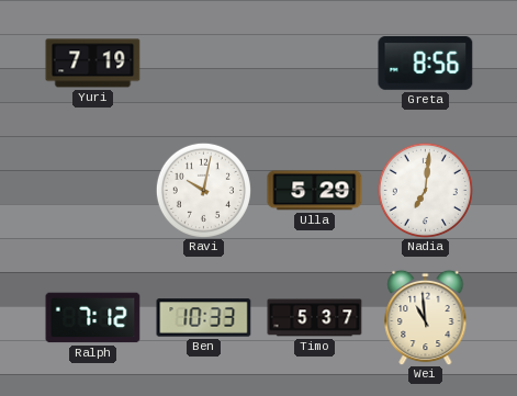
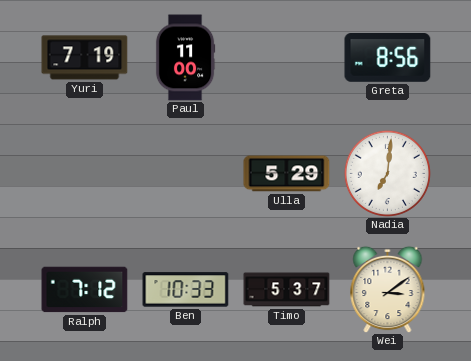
Paul: none -> 11:00
Ravi: 10:02 -> none
Wei: 10:59 -> 3:09
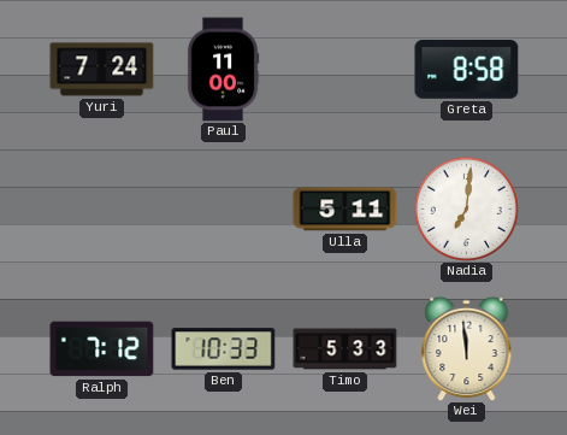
Yuri: 7:19 -> 7:24
Greta: 8:56 -> 8:58
Ulla: 5:29 -> 5:11
Timo: 5:37 -> 5:33
Wei: 3:09 -> 11:59
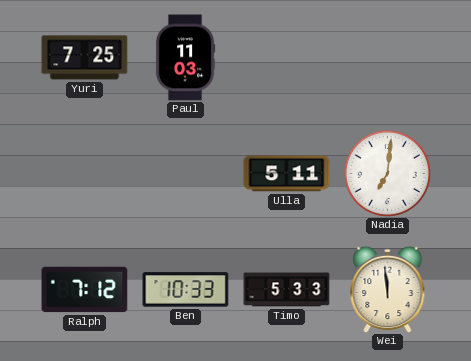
Yuri: 7:24 -> 7:25
Paul: 11:00 -> 11:03
Greta: 8:58 -> none
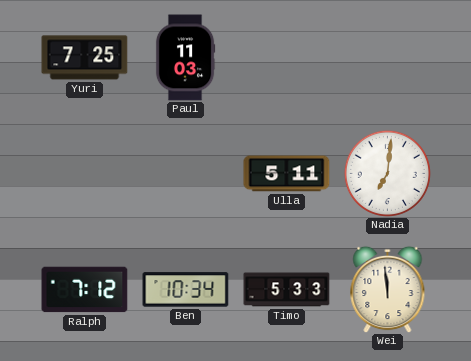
Ben: 10:33 -> 10:34
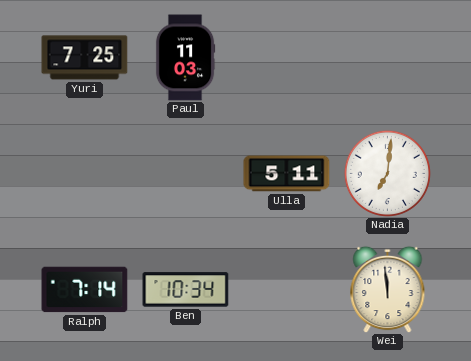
Ralph: 7:12 -> 7:14
Timo: 5:33 -> none
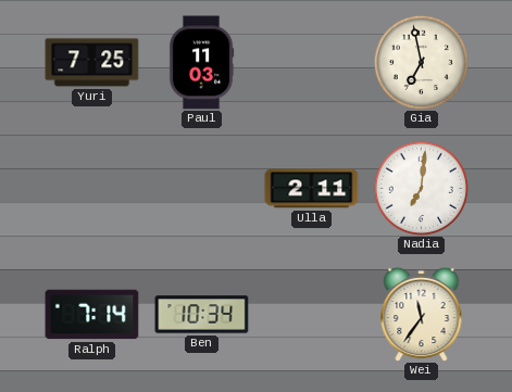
Gia: none -> 6:58
Ulla: 5:11 -> 2:11
Wei: 11:59 -> 11:36
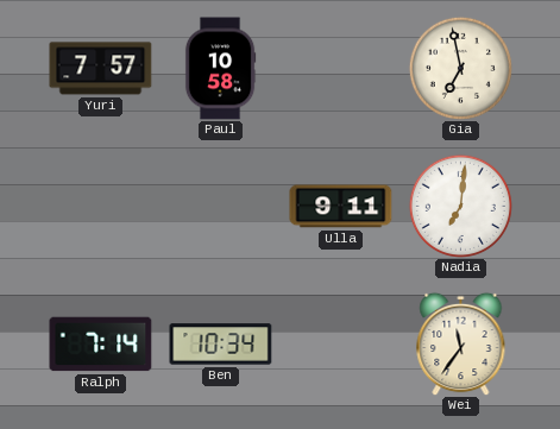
Yuri: 7:25 -> 7:57
Paul: 11:03 -> 10:58
Ulla: 2:11 -> 9:11
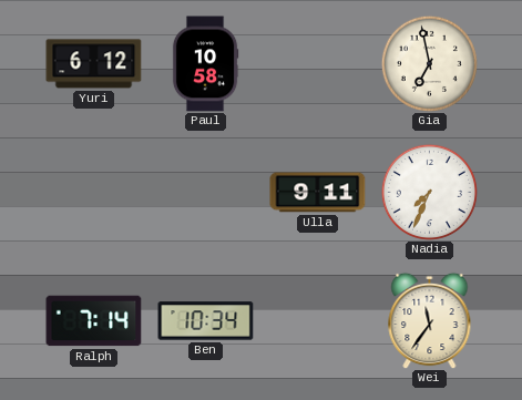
Yuri: 7:57 -> 6:12
Nadia: 7:01 -> 7:34
